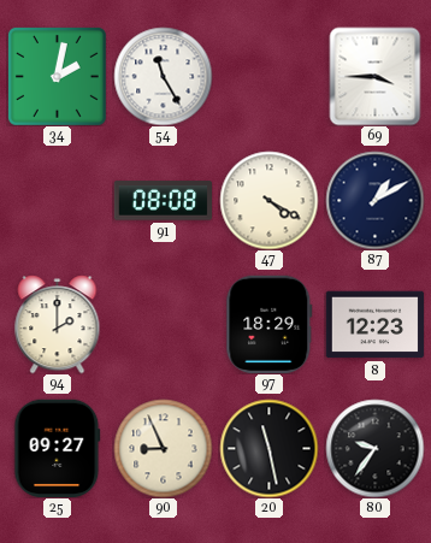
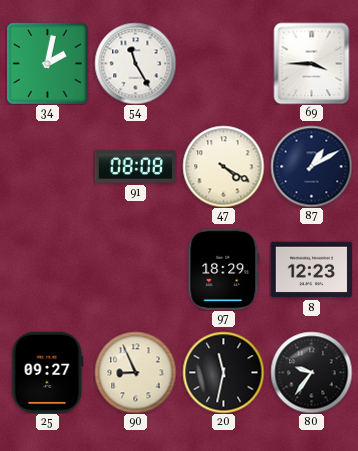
94: 2:00 -> none
20: 11:28 -> 11:32
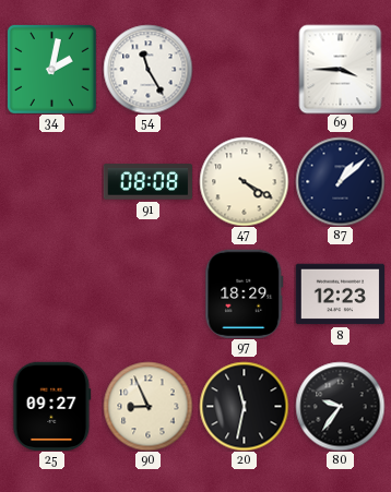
87: 1:10 -> 1:08
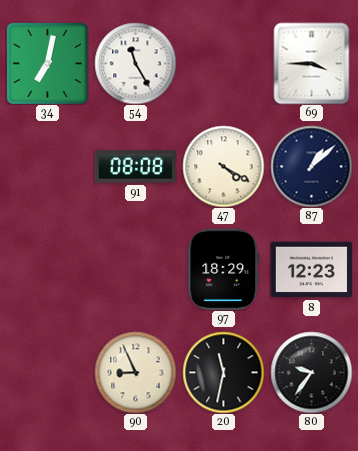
34: 2:02 -> 7:02
25: 09:27 -> none
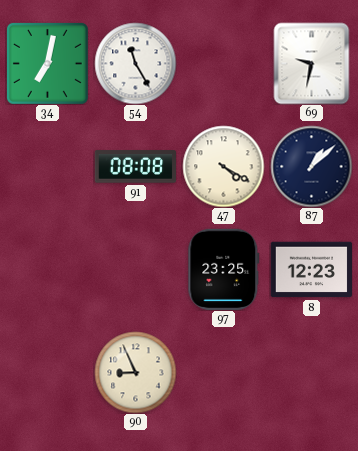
69: 3:45 -> 9:32
97: 18:29 -> 23:25
20: 11:32 -> none
80: 9:36 -> none
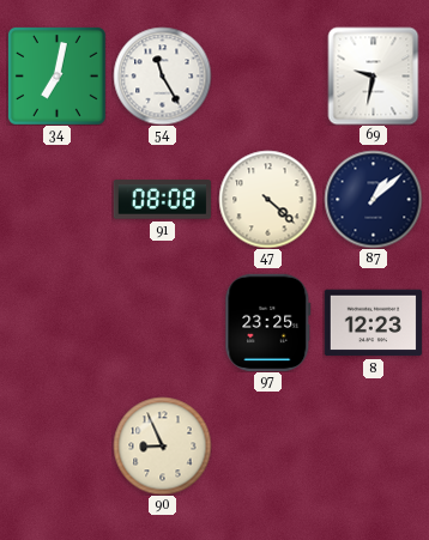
47: 4:20 -> 4:22
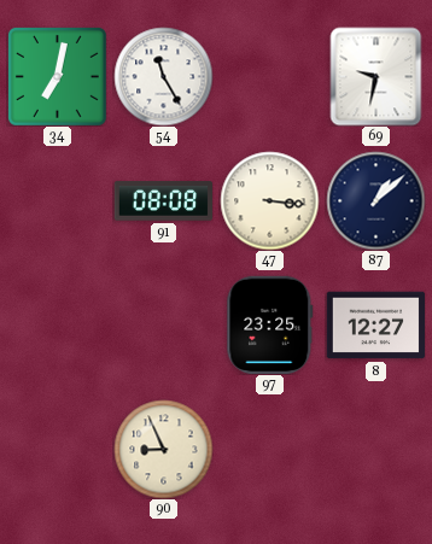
47: 4:22 -> 3:16
8: 12:23 -> 12:27
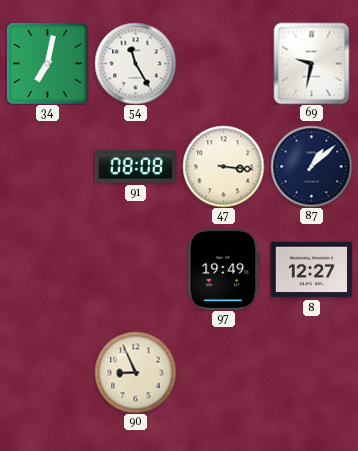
97: 23:25 -> 19:49
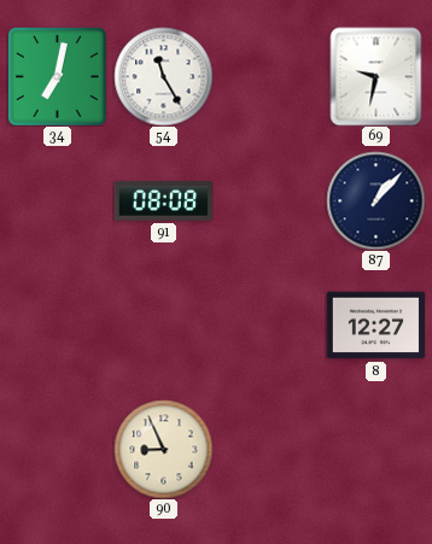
47: 3:16 -> none
87: 1:08 -> 1:07
97: 19:49 -> none
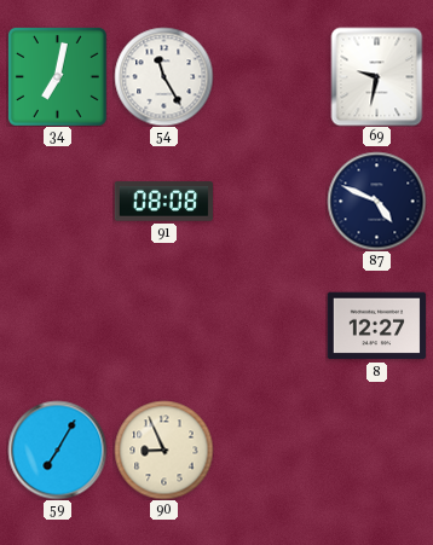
87: 1:07 -> 4:49
59: none -> 7:05
